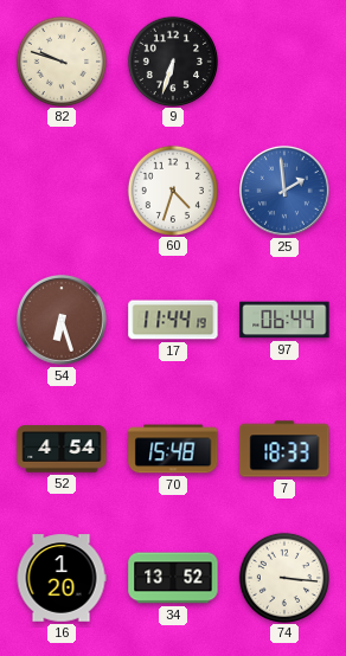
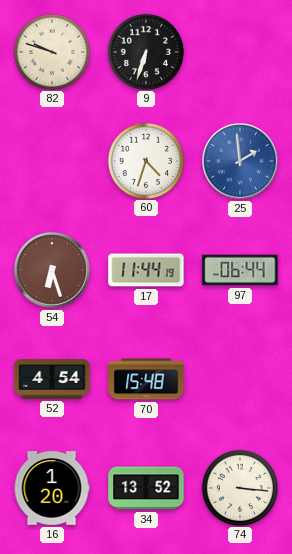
7: 18:33 -> none
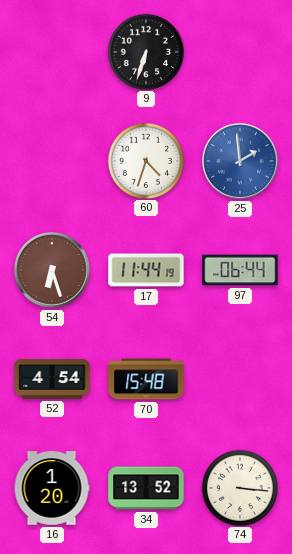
82: 9:48 -> none
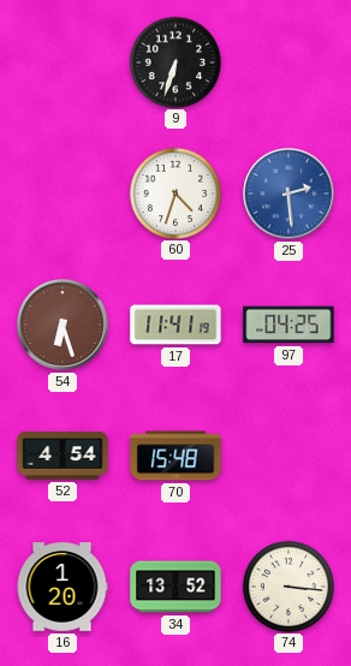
25: 1:59 -> 2:29
17: 11:44 -> 11:41
97: 06:44 -> 04:25
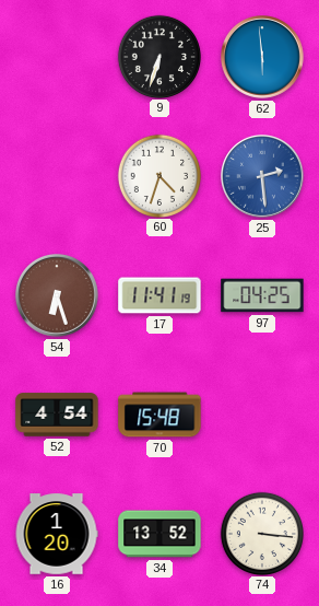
62: none -> 5:59
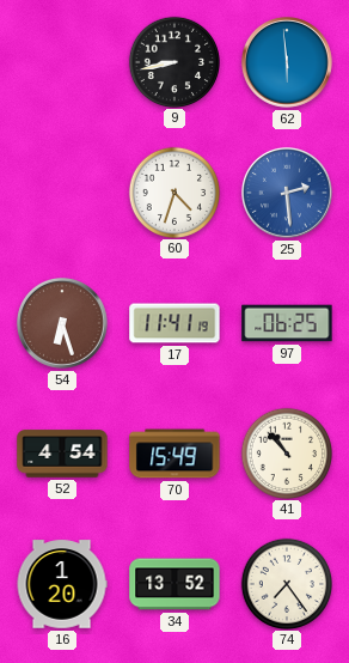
9: 6:33 -> 8:43
97: 04:25 -> 06:25
70: 15:48 -> 15:49
41: none -> 10:53
74: 3:16 -> 7:24
